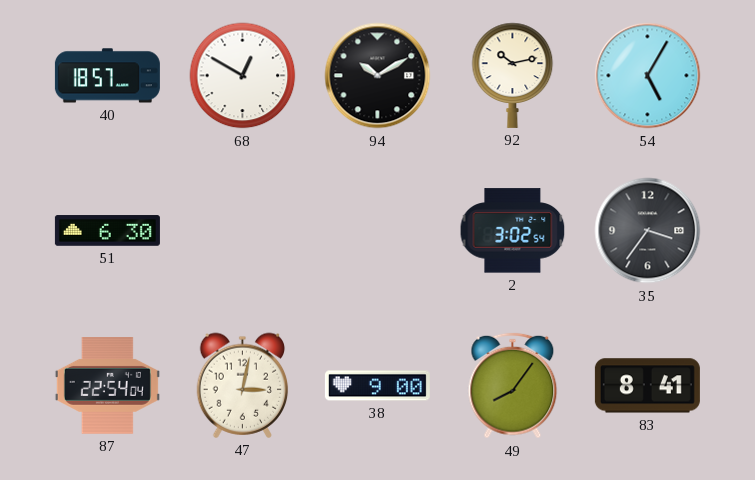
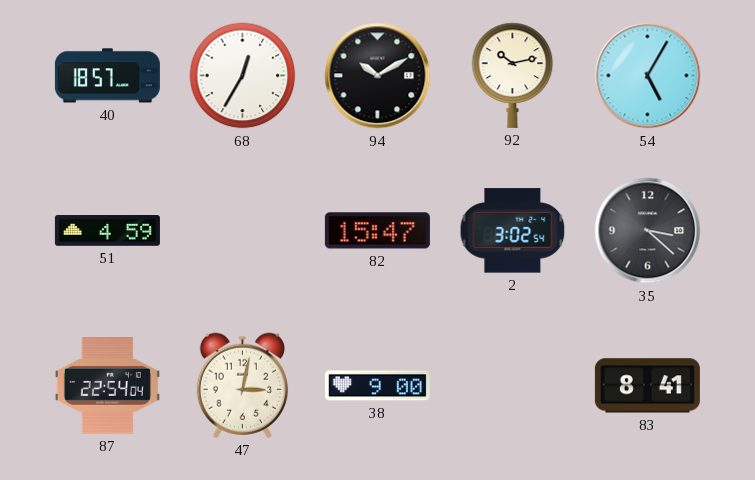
68: 12:50 -> 12:35
51: 6:30 -> 4:59
82: none -> 15:47
35: 3:36 -> 3:22
49: 8:06 -> none
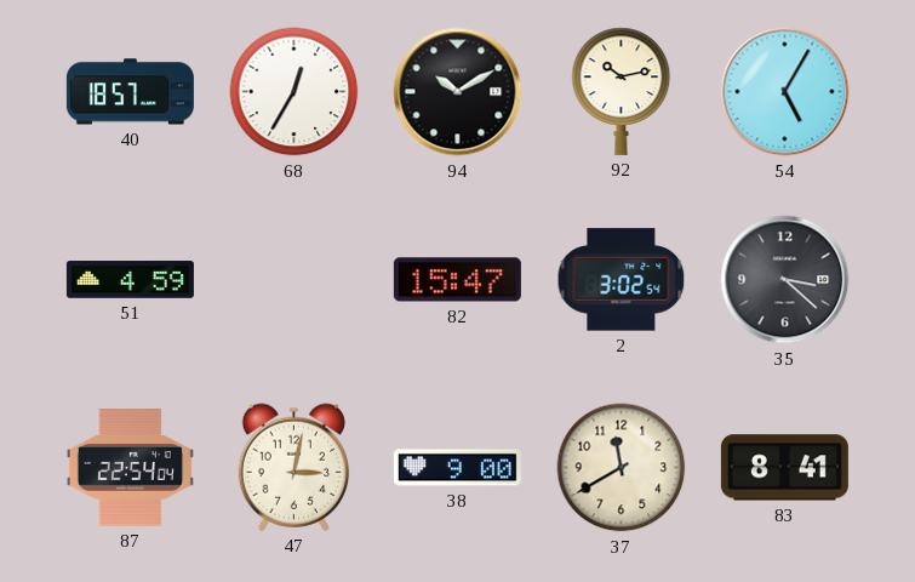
37: none -> 11:40
